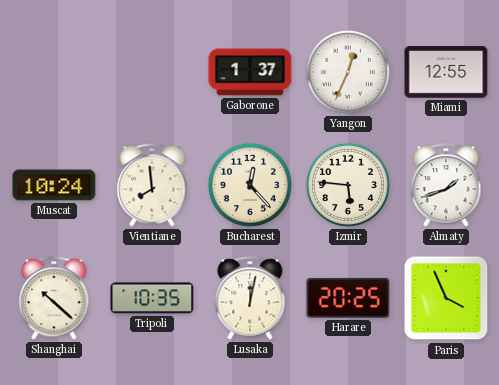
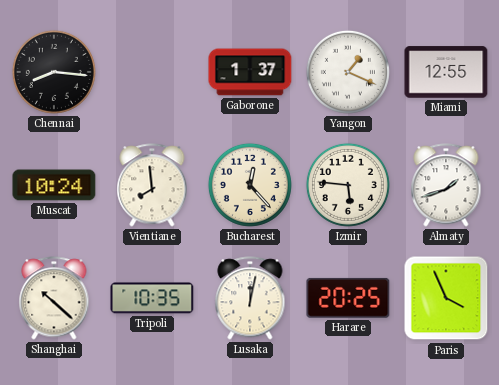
Chennai: none -> 8:16
Yangon: 12:34 -> 1:19
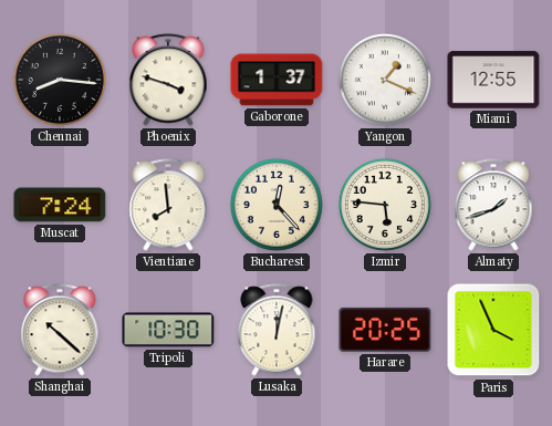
Phoenix: none -> 3:48
Muscat: 10:24 -> 7:24
Tripoli: 10:35 -> 10:30
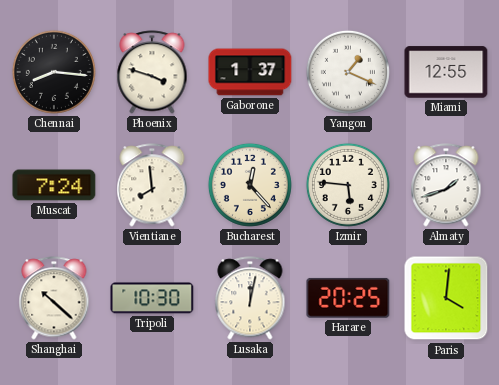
Paris: 3:56 -> 4:01
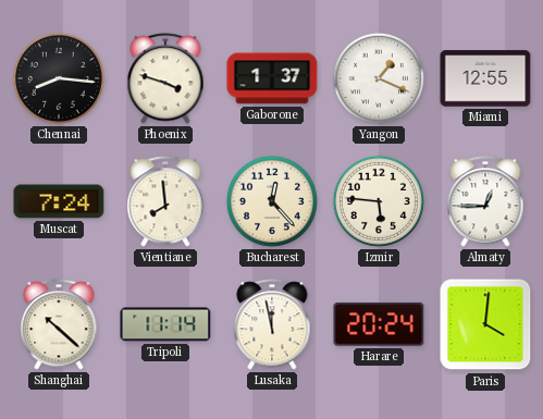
Almaty: 1:42 -> 12:45
Tripoli: 10:30 -> 11:14
Lusaka: 12:02 -> 11:58
Harare: 20:25 -> 20:24
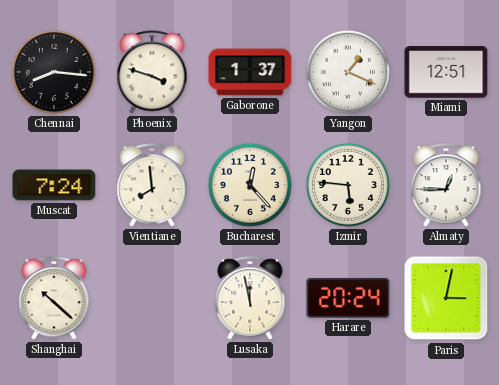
Miami: 12:55 -> 12:51
Tripoli: 11:14 -> none
Paris: 4:01 -> 3:02
